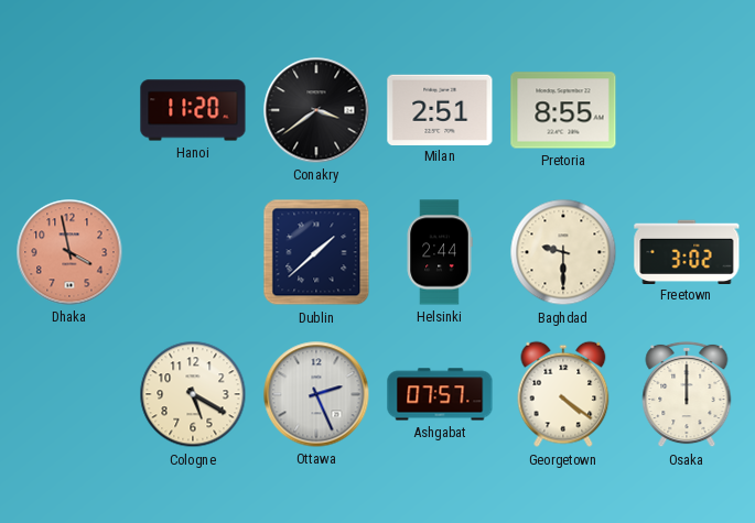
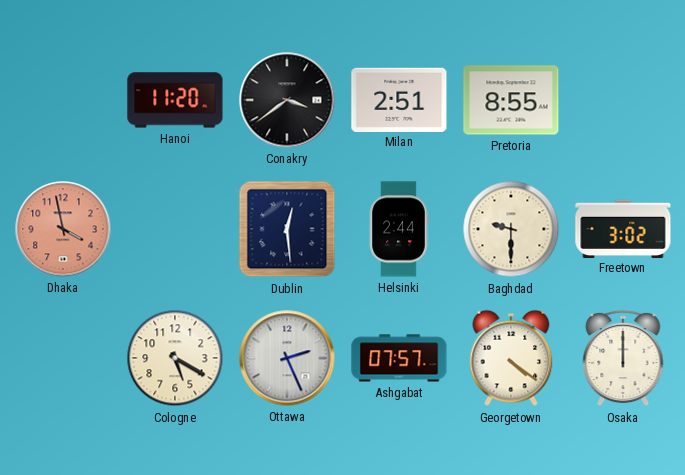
Dublin: 1:38 -> 12:29
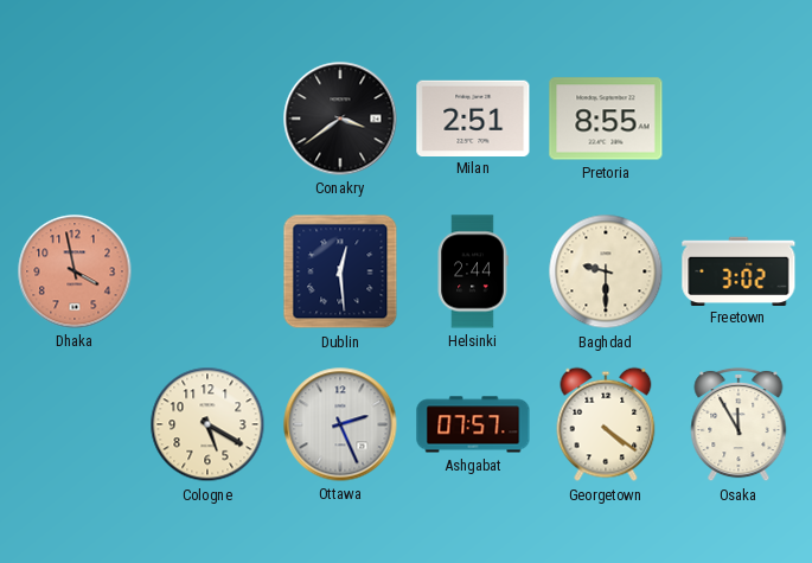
Hanoi: 11:20 -> none
Osaka: 12:00 -> 11:55
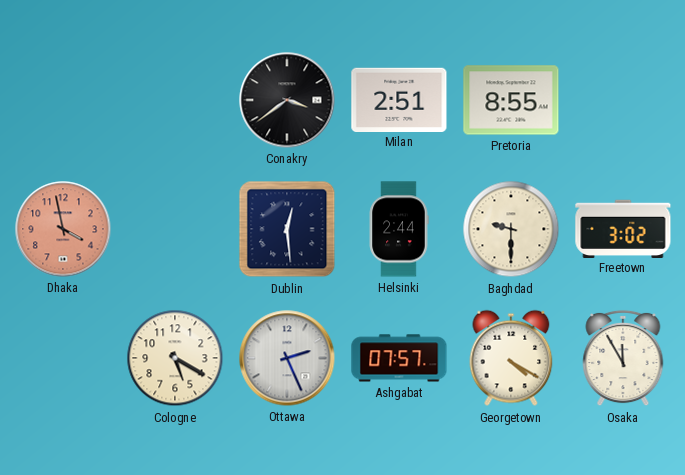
Georgetown: 4:21 -> 4:20
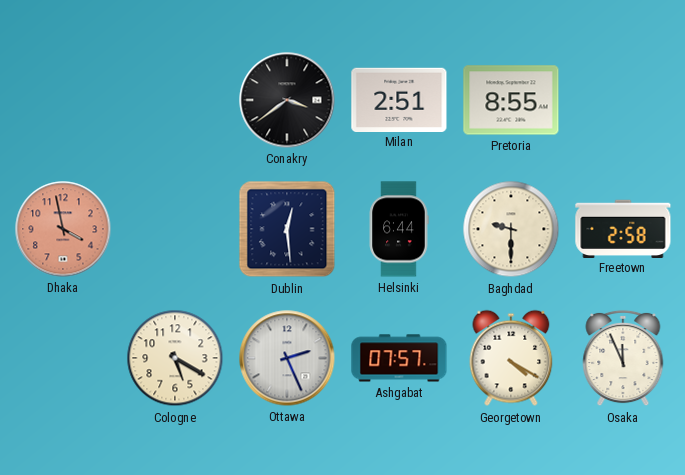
Helsinki: 2:44 -> 6:44
Freetown: 3:02 -> 2:58
Osaka: 11:55 -> 11:56
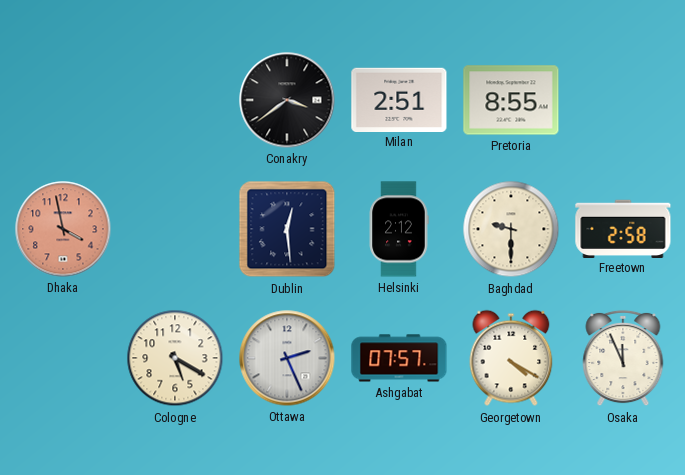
Helsinki: 6:44 -> 2:12
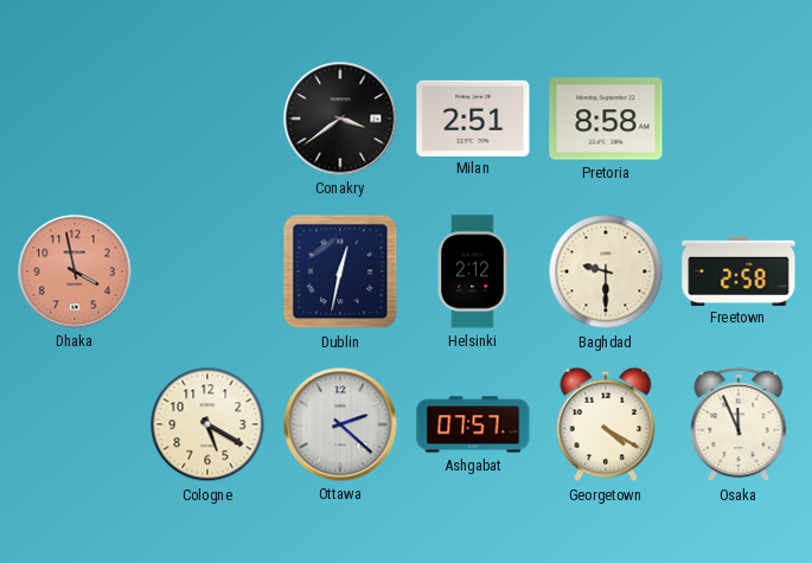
Pretoria: 8:55 -> 8:58
Dublin: 12:29 -> 12:32
Ottawa: 2:26 -> 2:22
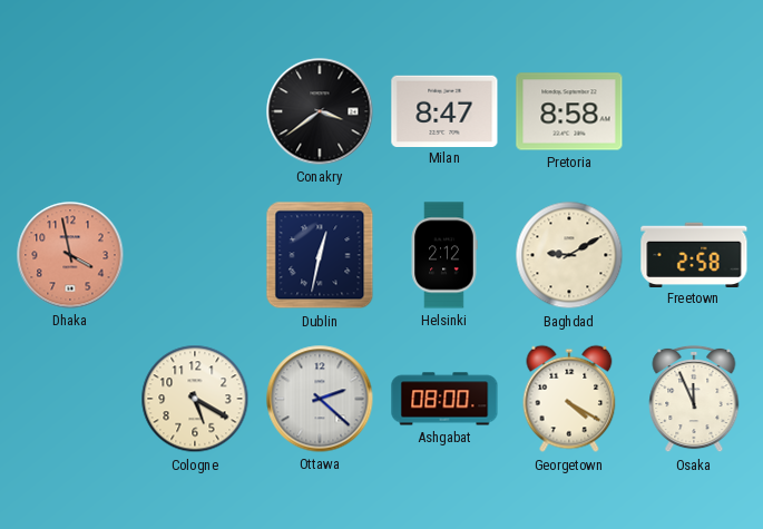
Milan: 2:51 -> 8:47
Baghdad: 9:30 -> 9:10
Ashgabat: 07:57 -> 08:00
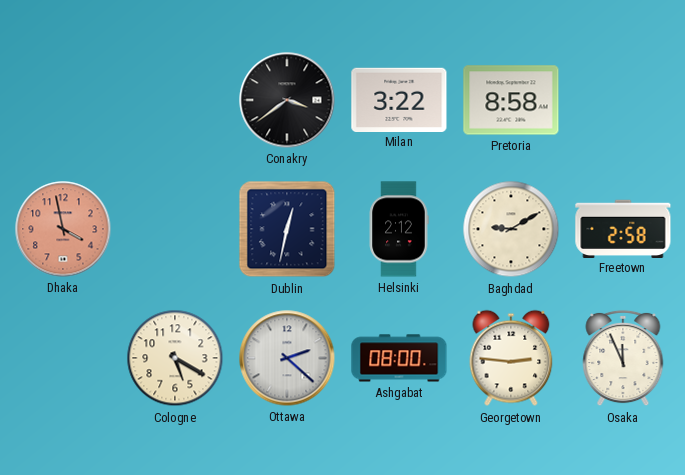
Milan: 8:47 -> 3:22
Georgetown: 4:20 -> 2:46
